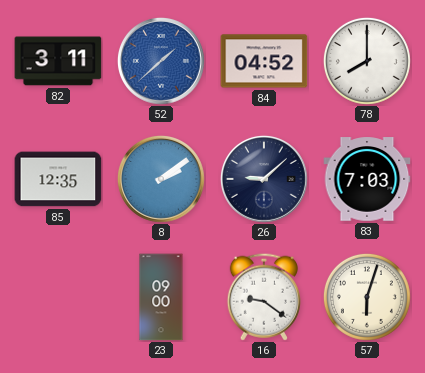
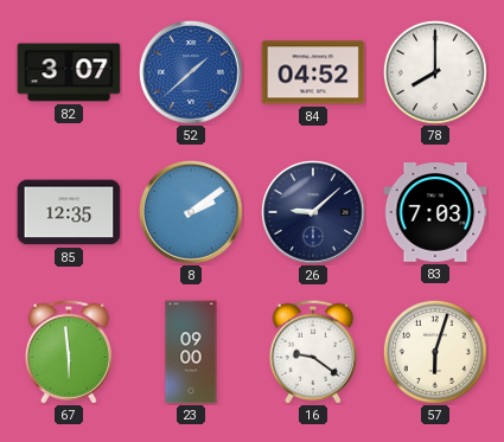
82: 3:11 -> 3:07
67: none -> 5:59
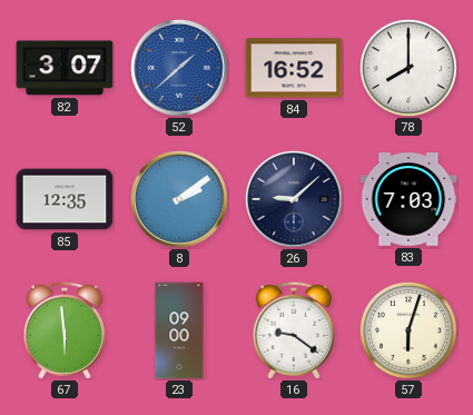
84: 04:52 -> 16:52
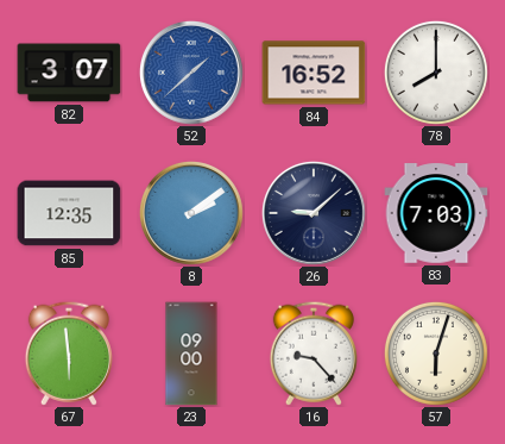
16: 9:21 -> 9:23
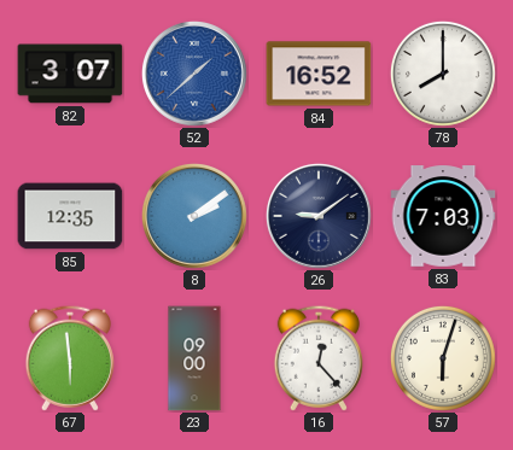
26: 9:08 -> 9:09
16: 9:23 -> 12:23
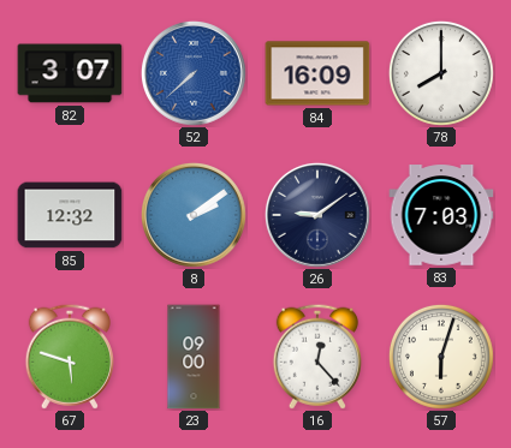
52: 1:38 -> 7:38
84: 16:52 -> 16:09
85: 12:35 -> 12:32
67: 5:59 -> 5:48
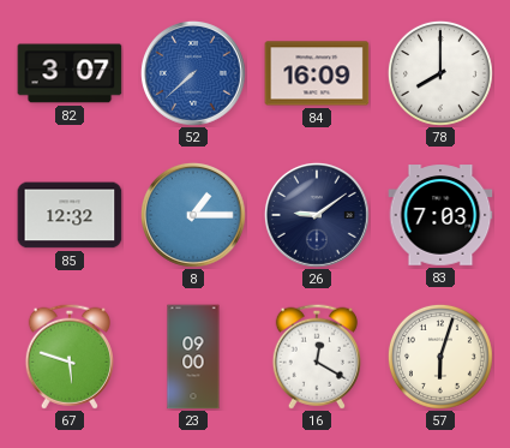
8: 2:09 -> 1:15
16: 12:23 -> 12:20
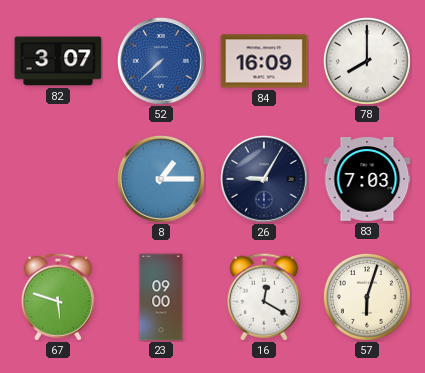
85: 12:32 -> none
26: 9:09 -> 9:05
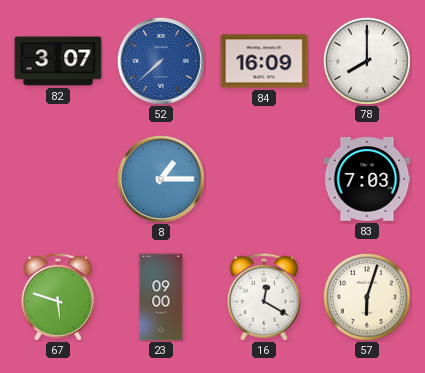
26: 9:05 -> none
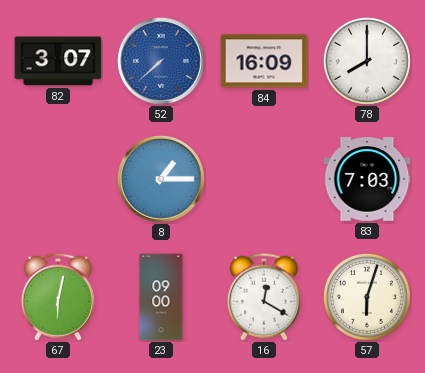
67: 5:48 -> 6:02
